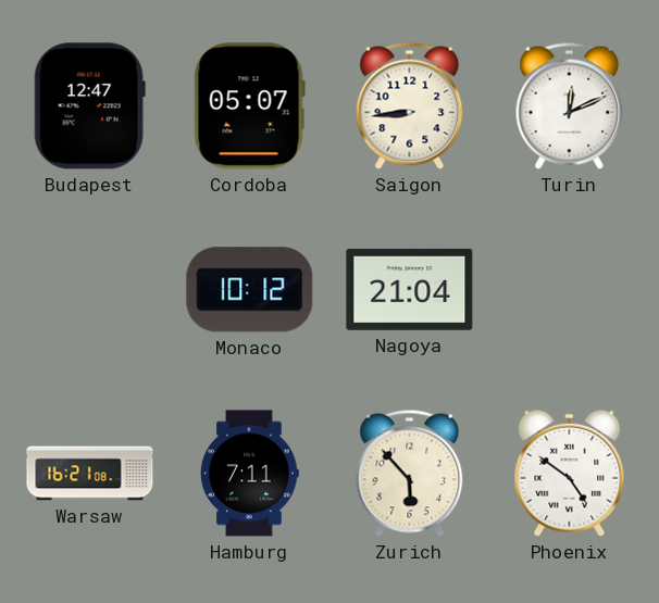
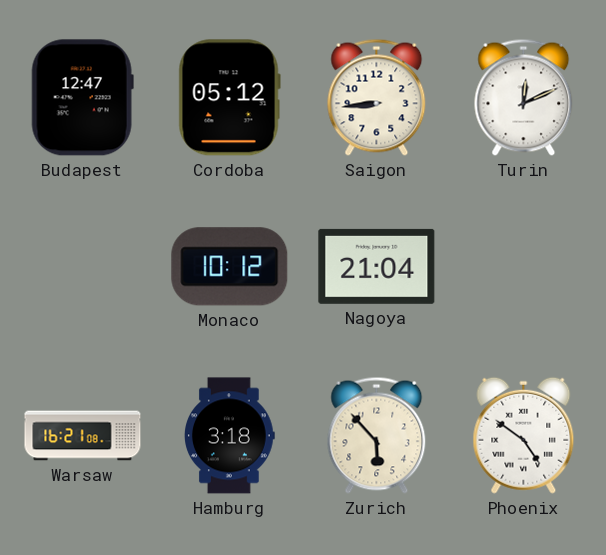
Cordoba: 05:07 -> 05:12
Hamburg: 7:11 -> 3:18
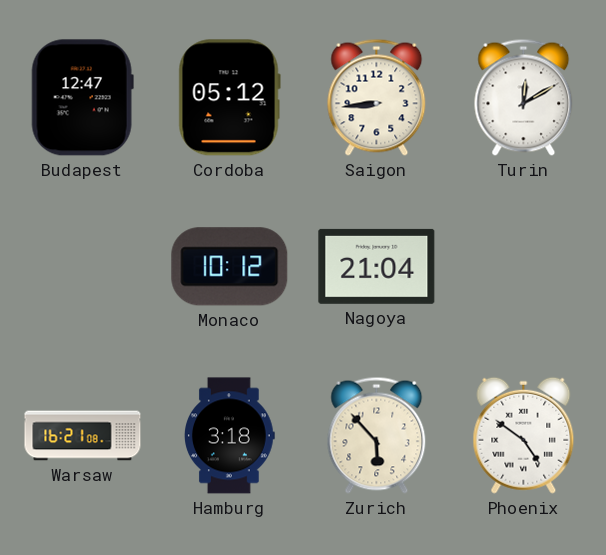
Turin: 12:11 -> 12:10
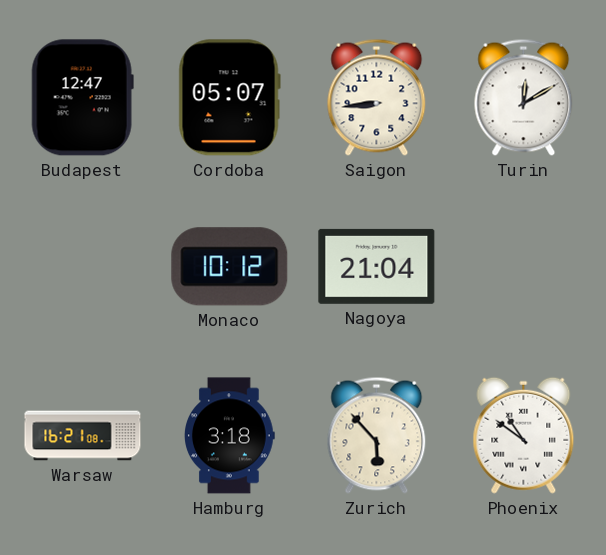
Cordoba: 05:12 -> 05:07
Phoenix: 4:51 -> 10:51
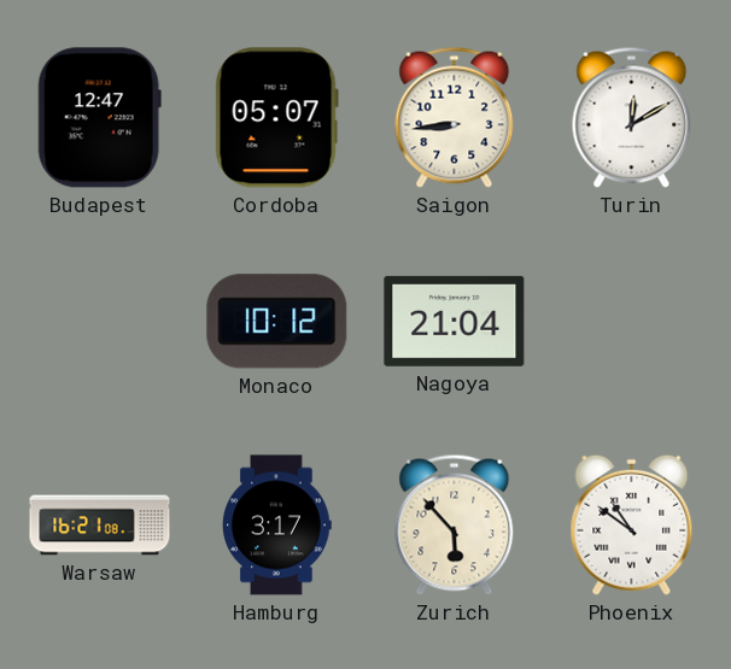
Hamburg: 3:18 -> 3:17
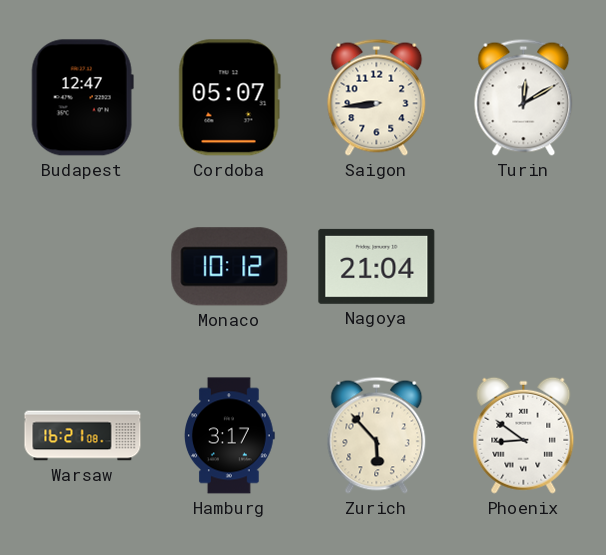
Phoenix: 10:51 -> 8:51
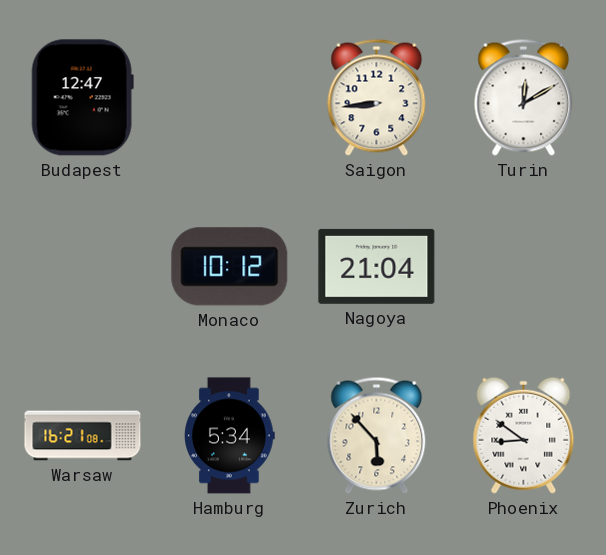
Cordoba: 05:07 -> none
Hamburg: 3:17 -> 5:34
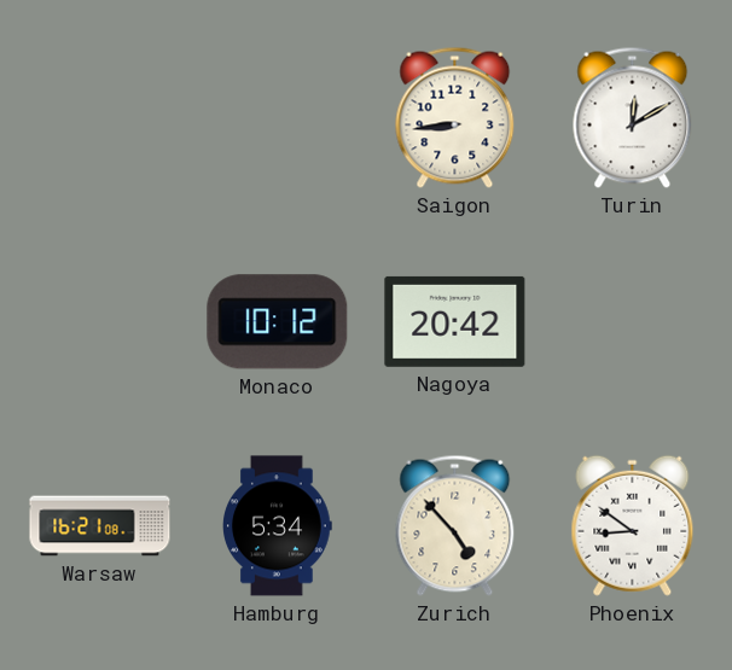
Budapest: 12:47 -> none
Nagoya: 21:04 -> 20:42
Zurich: 5:53 -> 4:53
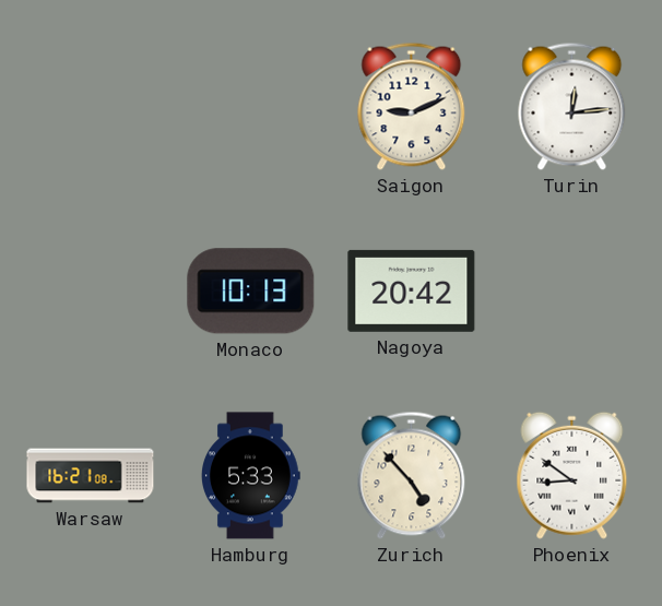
Saigon: 8:44 -> 9:11
Turin: 12:10 -> 12:14
Monaco: 10:12 -> 10:13
Hamburg: 5:34 -> 5:33
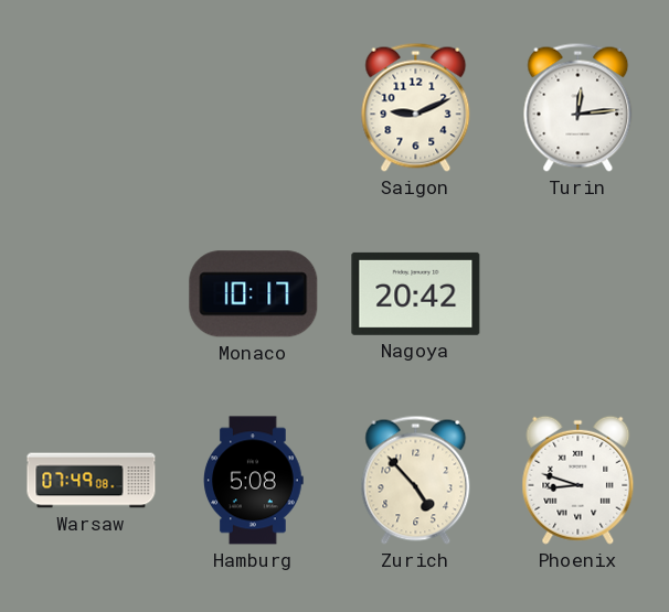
Monaco: 10:13 -> 10:17
Warsaw: 16:21 -> 07:49
Hamburg: 5:33 -> 5:08
Phoenix: 8:51 -> 8:48
